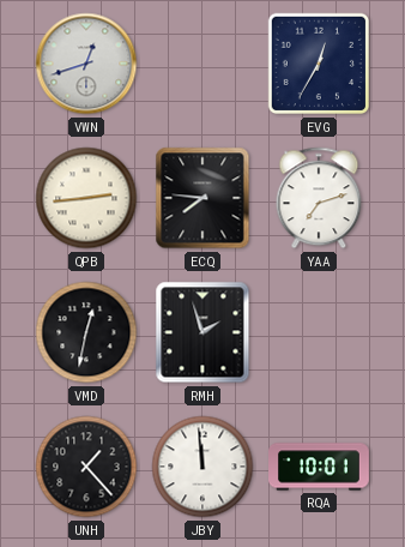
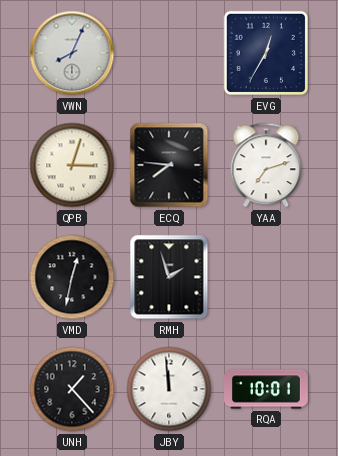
VWN: 12:42 -> 8:04
QPB: 2:44 -> 3:03
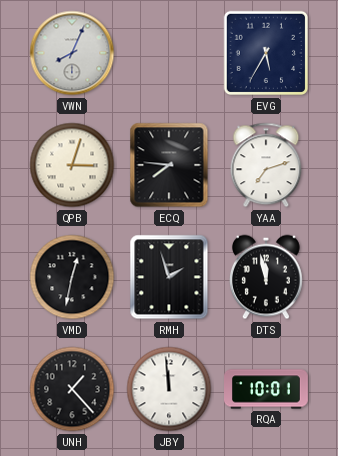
EVG: 12:35 -> 5:35
DTS: none -> 11:58
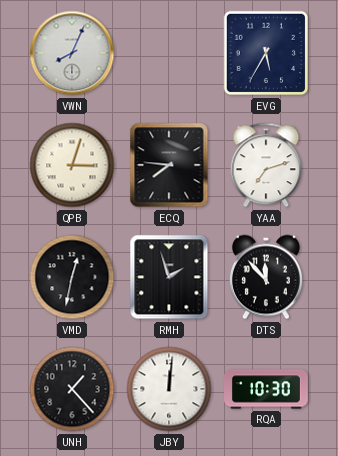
DTS: 11:58 -> 11:53
JBY: 11:59 -> 12:01
RQA: 10:01 -> 10:30
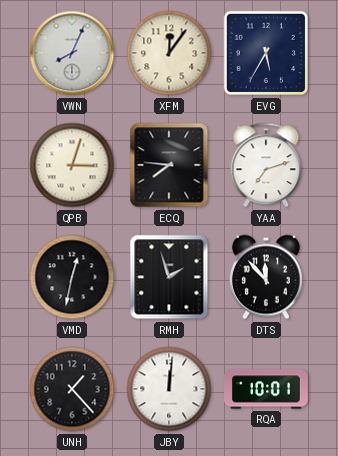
XFM: none -> 12:06
RQA: 10:30 -> 10:01
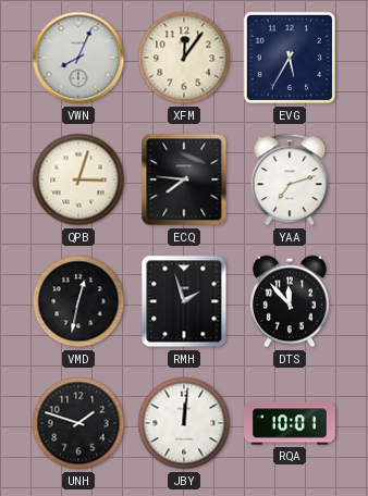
UNH: 1:23 -> 1:48
